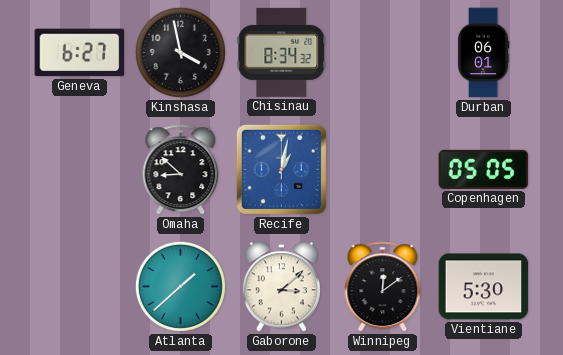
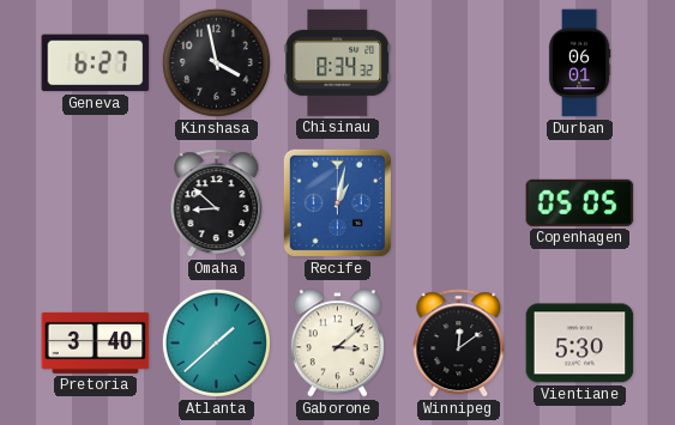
Pretoria: none -> 3:40
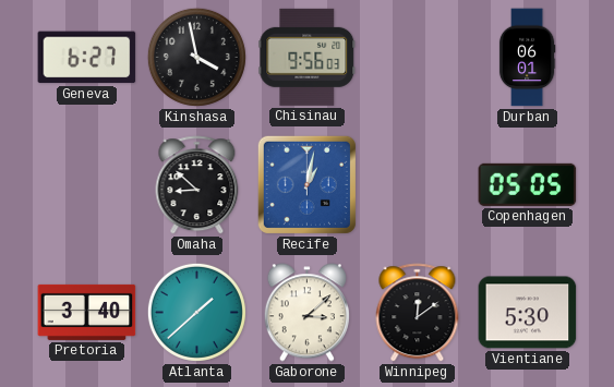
Chisinau: 8:34 -> 9:56
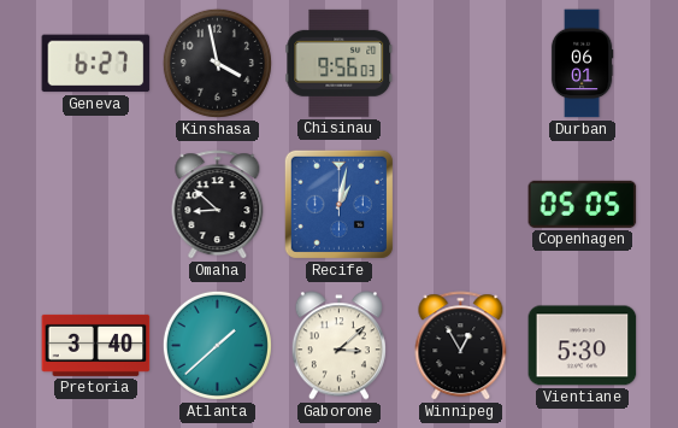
Winnipeg: 12:09 -> 12:55
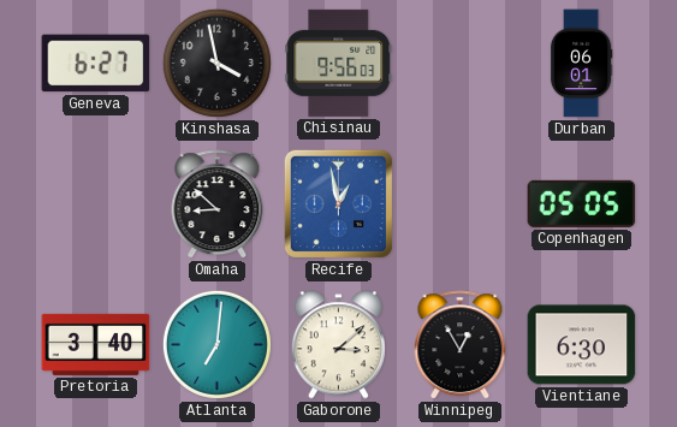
Recife: 1:02 -> 12:58
Atlanta: 1:38 -> 7:01
Vientiane: 5:30 -> 6:30
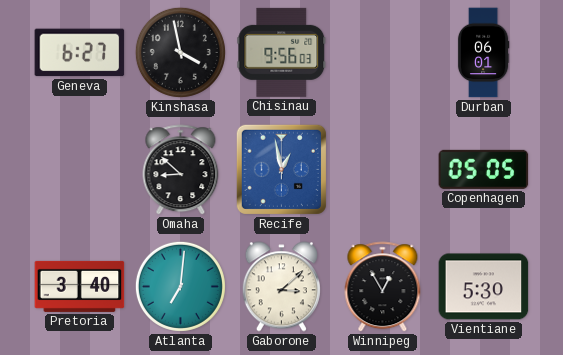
Vientiane: 6:30 -> 5:30
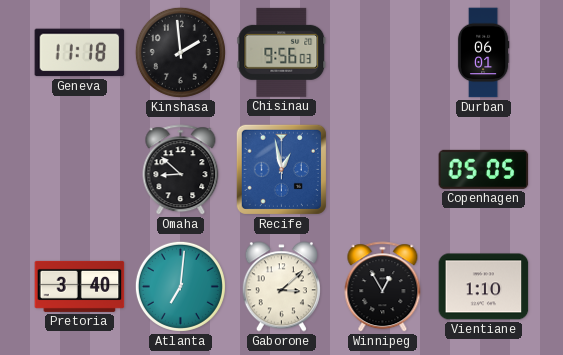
Geneva: 6:27 -> 11:18
Kinshasa: 3:58 -> 1:59
Vientiane: 5:30 -> 1:10
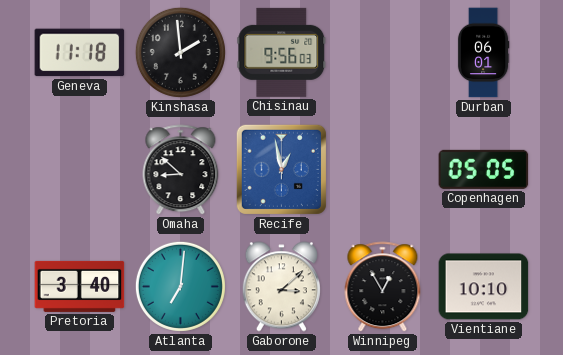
Vientiane: 1:10 -> 10:10
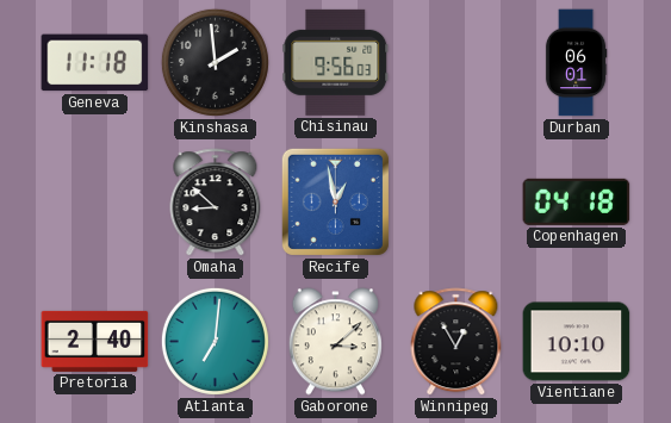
Copenhagen: 05:05 -> 04:18
Pretoria: 3:40 -> 2:40
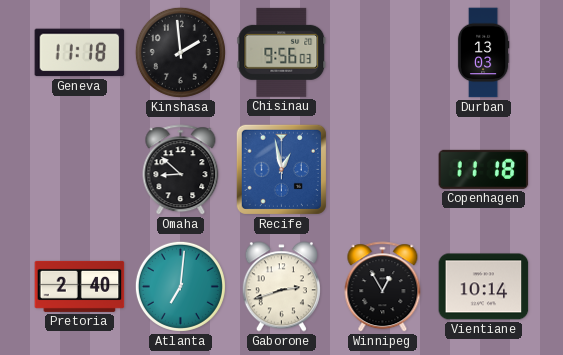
Durban: 06:01 -> 13:03
Copenhagen: 04:18 -> 11:18
Gaborone: 3:08 -> 2:42
Vientiane: 10:10 -> 10:14
